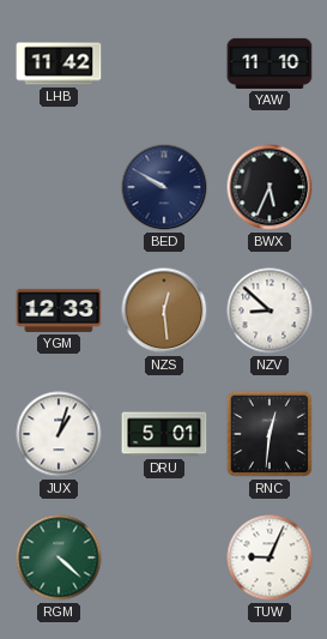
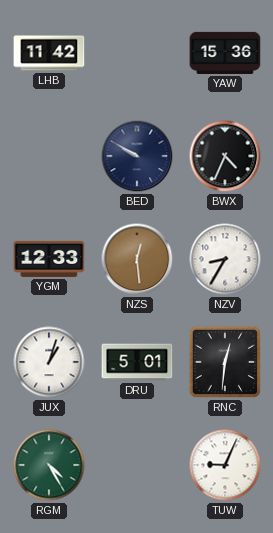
YAW: 11:10 -> 15:36
BWX: 5:34 -> 4:34
NZV: 8:52 -> 8:35
RGM: 4:22 -> 4:25
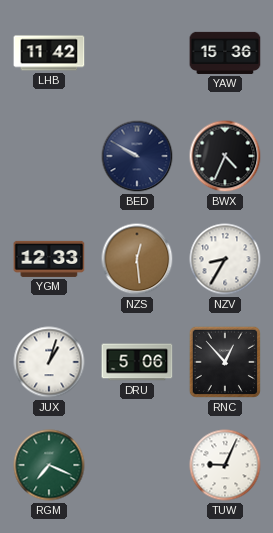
DRU: 5:01 -> 5:06
RNC: 12:31 -> 12:53
RGM: 4:25 -> 7:19
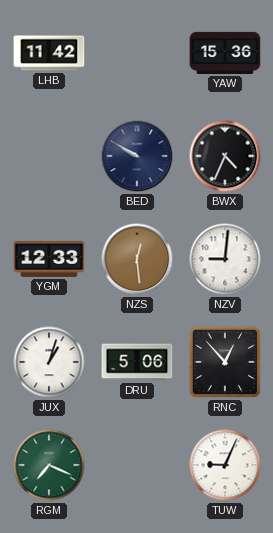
NZV: 8:35 -> 9:01
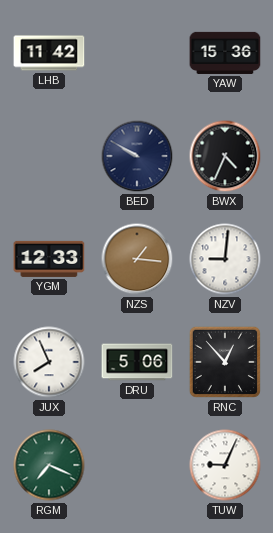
NZS: 12:29 -> 1:16
JUX: 1:03 -> 7:56
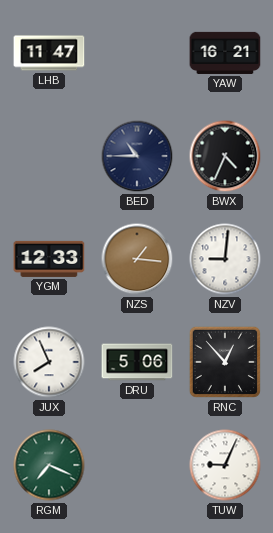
LHB: 11:42 -> 11:47
YAW: 15:36 -> 16:21
BED: 9:50 -> 10:45
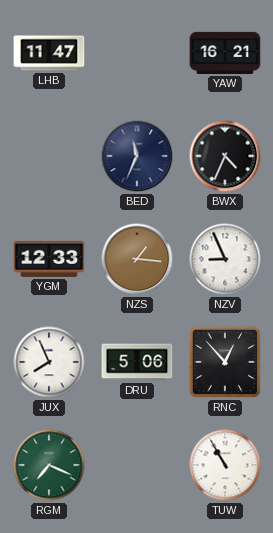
BED: 10:45 -> 11:34
NZV: 9:01 -> 8:56
TUW: 9:04 -> 10:55
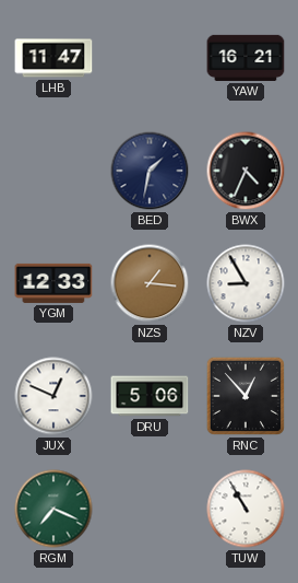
BED: 11:34 -> 1:32
NZV: 8:56 -> 8:55
JUX: 7:56 -> 12:49
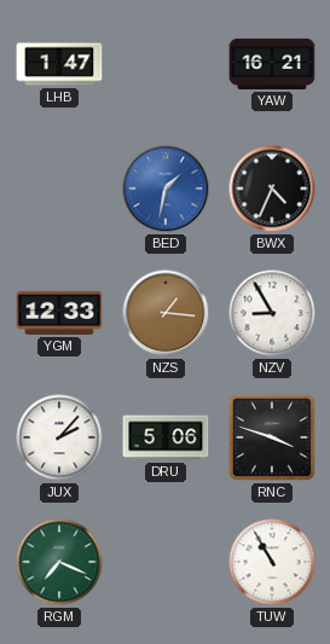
LHB: 11:47 -> 1:47
BED dial: navy -> blue
JUX: 12:49 -> 2:07
RNC: 12:53 -> 3:48
